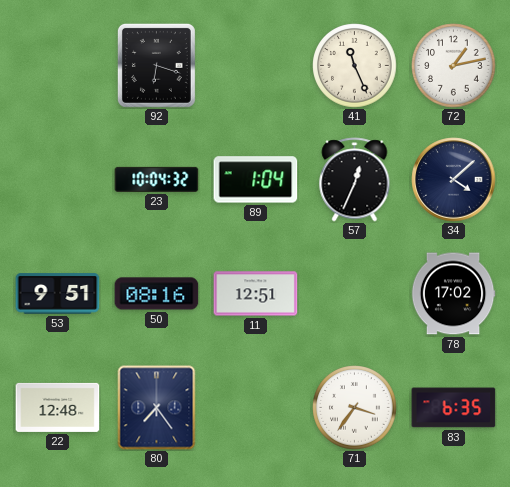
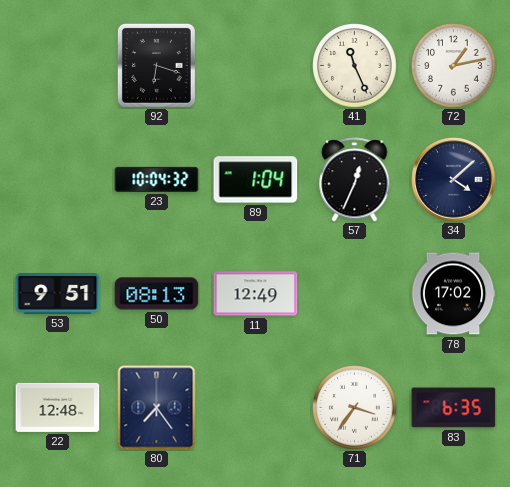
50: 08:16 -> 08:13
11: 12:51 -> 12:49
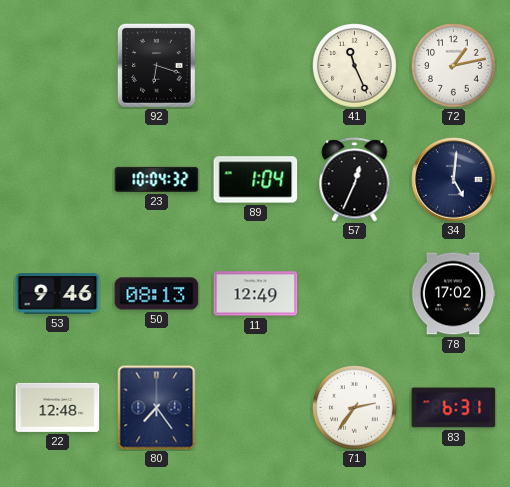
34: 4:08 -> 5:01
53: 9:51 -> 9:46
71: 3:36 -> 2:36
83: 6:35 -> 6:31
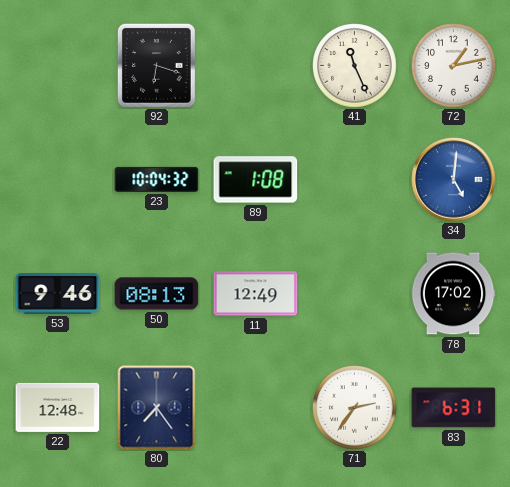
89: 1:04 -> 1:08
57: 12:34 -> none
34 dial: navy -> blue
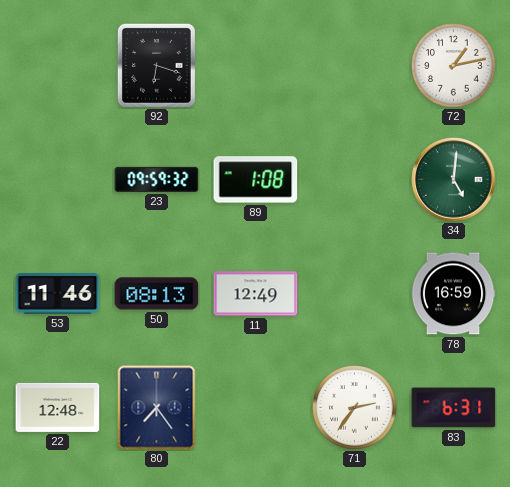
41: 11:26 -> none
23: 10:04 -> 09:59
34 dial: blue -> green
53: 9:46 -> 11:46
78: 17:02 -> 16:59
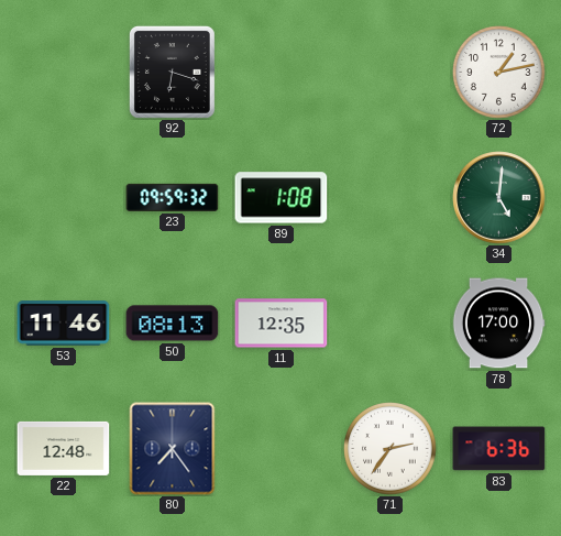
11: 12:49 -> 12:35
78: 16:59 -> 17:00
83: 6:31 -> 6:36
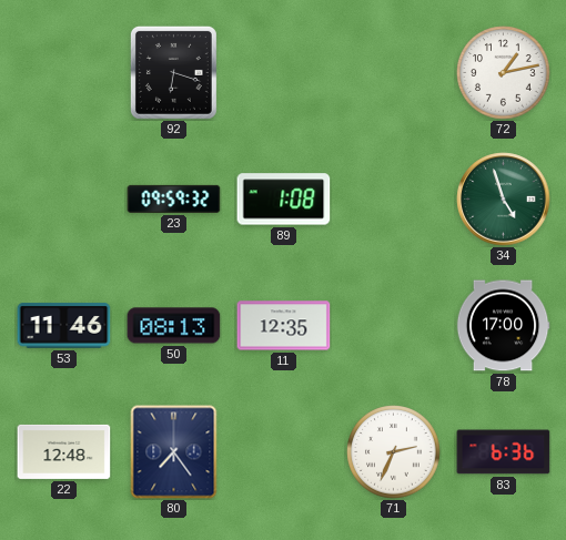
34: 5:01 -> 4:57
71: 2:36 -> 2:34
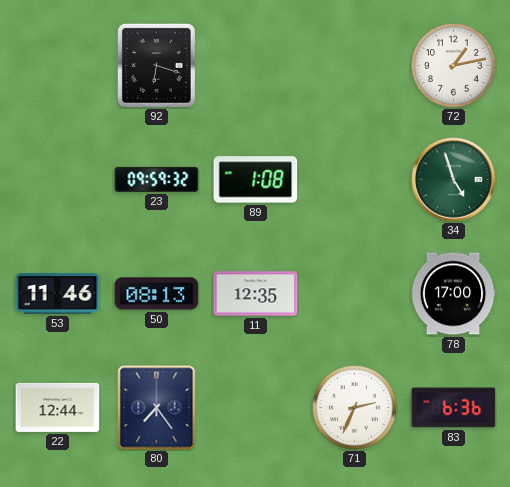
22: 12:48 -> 12:44
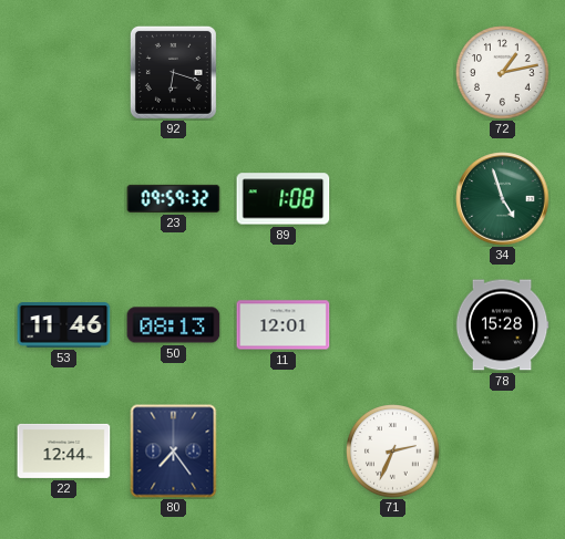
11: 12:35 -> 12:01
78: 17:00 -> 15:28
83: 6:36 -> none
